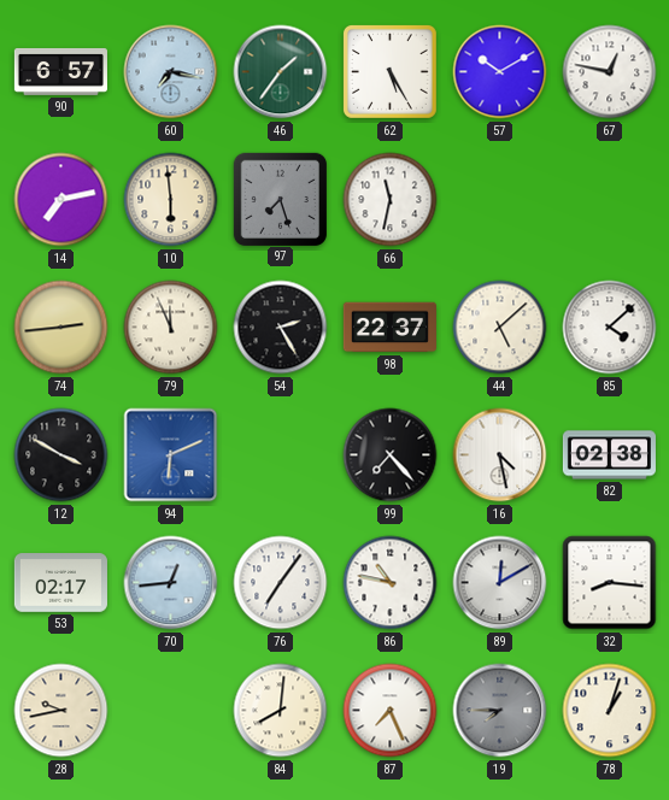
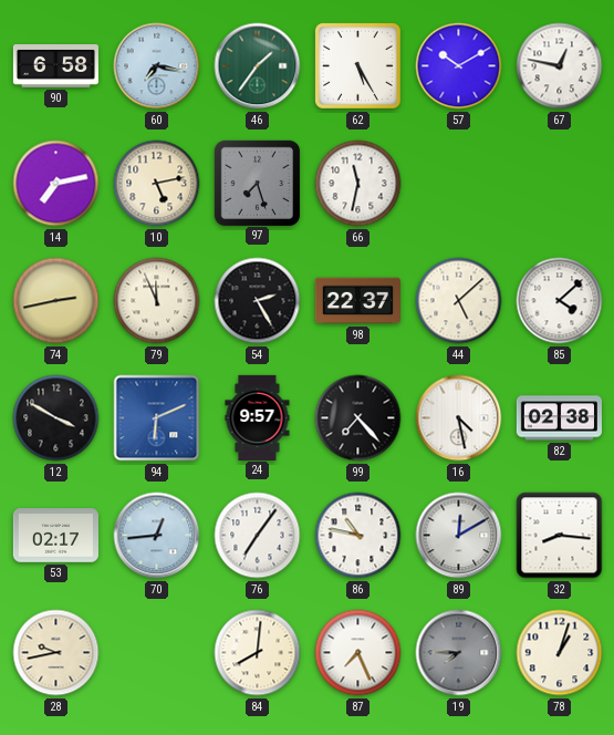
90: 6:57 -> 6:58
10: 5:59 -> 5:13
74: 2:44 -> 2:43
24: none -> 9:57
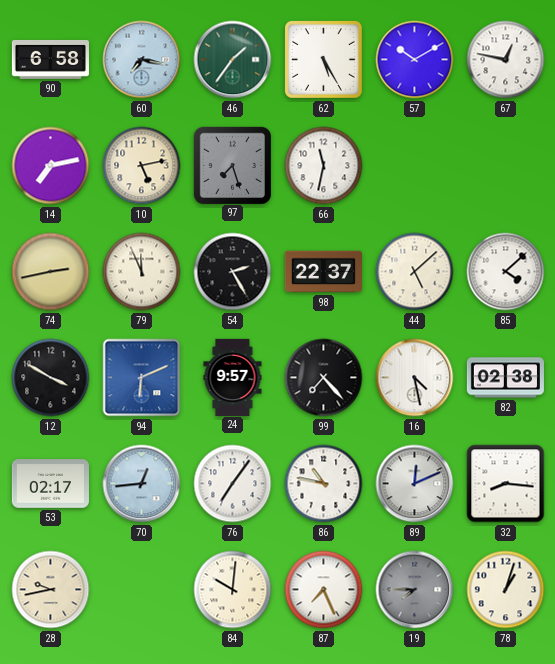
89: 12:10 -> 12:11
84: 8:01 -> 10:01
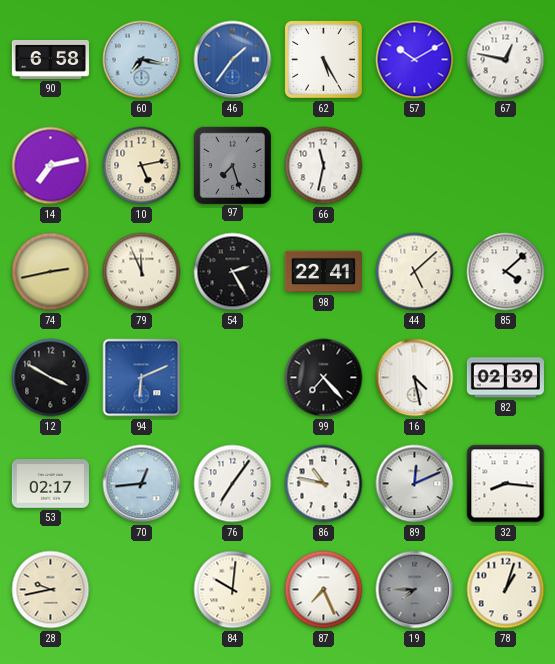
46 dial: green -> blue
98: 22:37 -> 22:41
24: 9:57 -> none
82: 02:38 -> 02:39
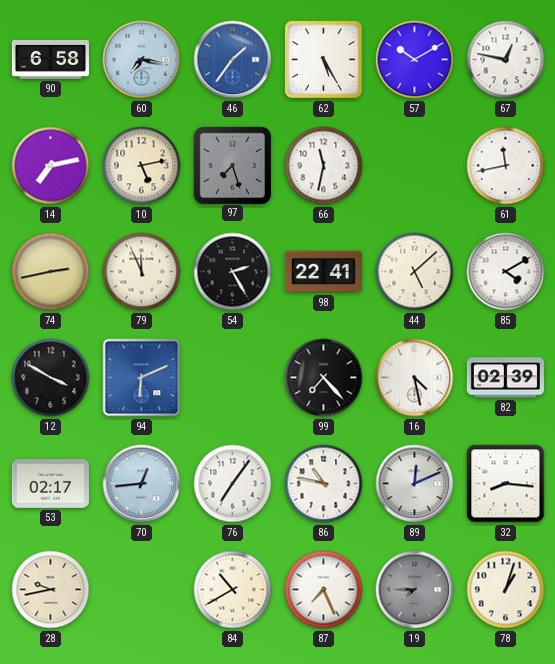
61: none -> 11:43
85: 4:08 -> 4:10
84: 10:01 -> 10:40
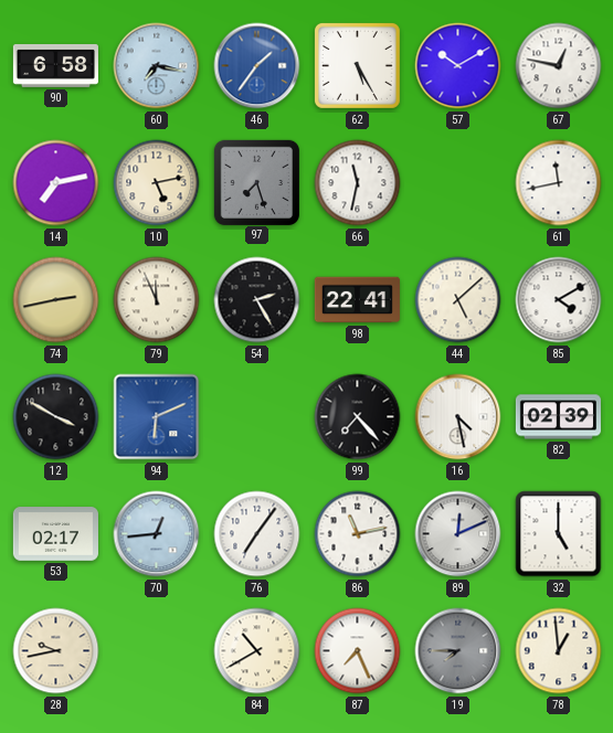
86: 10:47 -> 11:13
32: 8:16 -> 5:00
78: 1:03 -> 12:59
